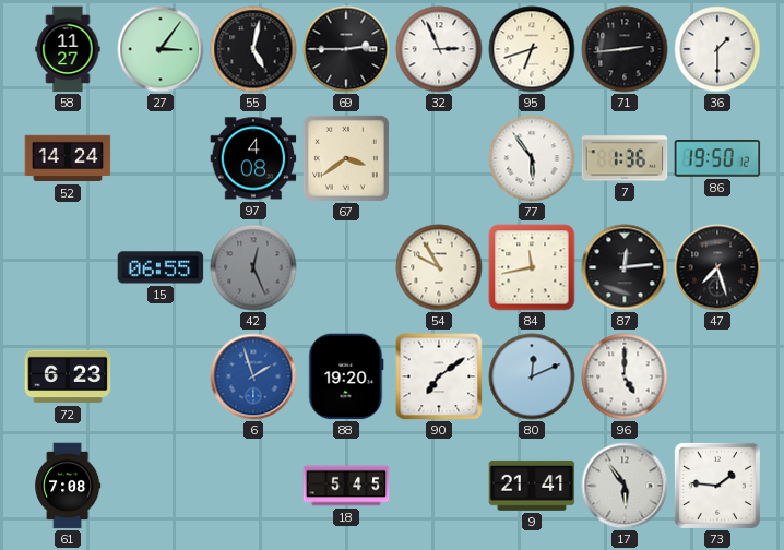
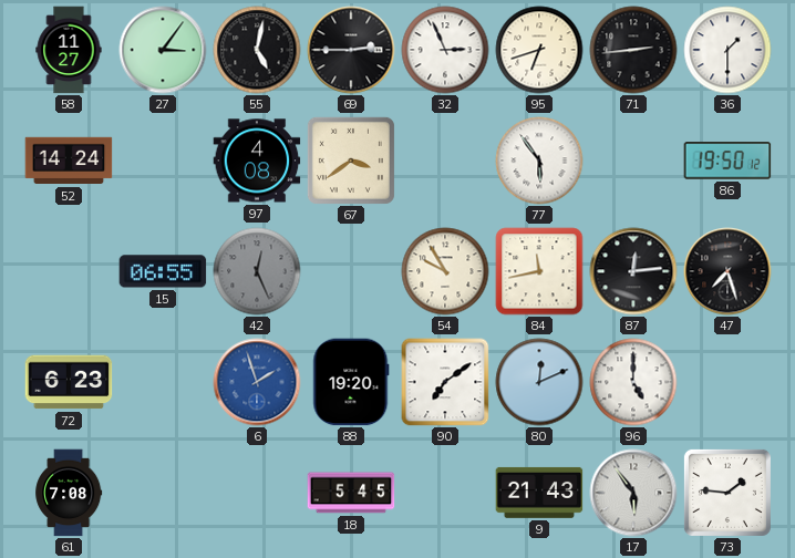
7: 1:36 -> none
9: 21:41 -> 21:43
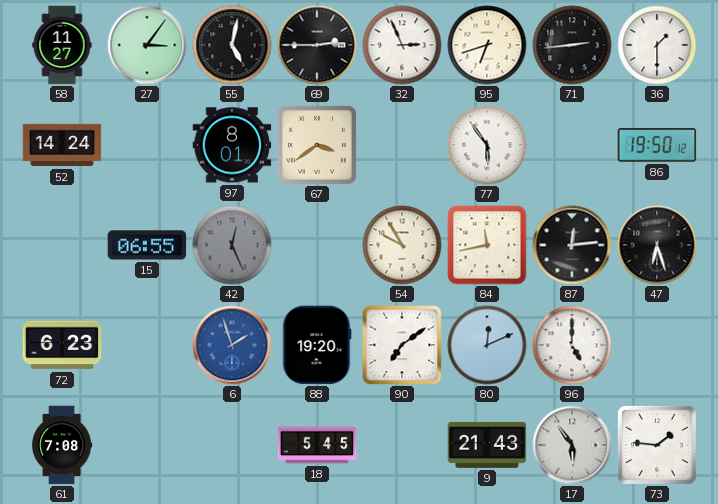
97: 4:08 -> 8:01
47: 7:27 -> 6:27
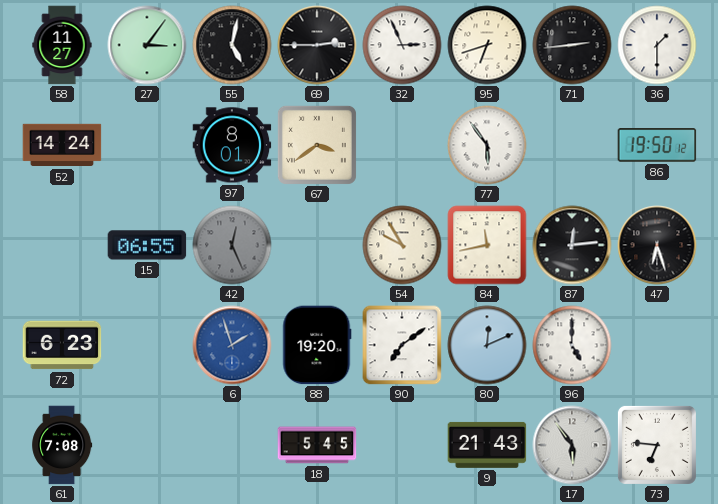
73: 1:46 -> 6:46
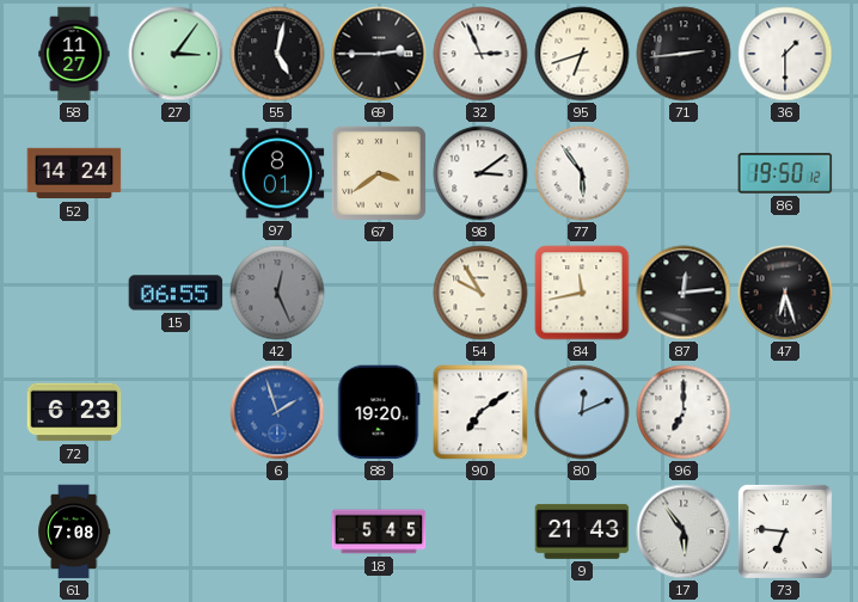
98: none -> 3:09
96: 5:00 -> 7:00
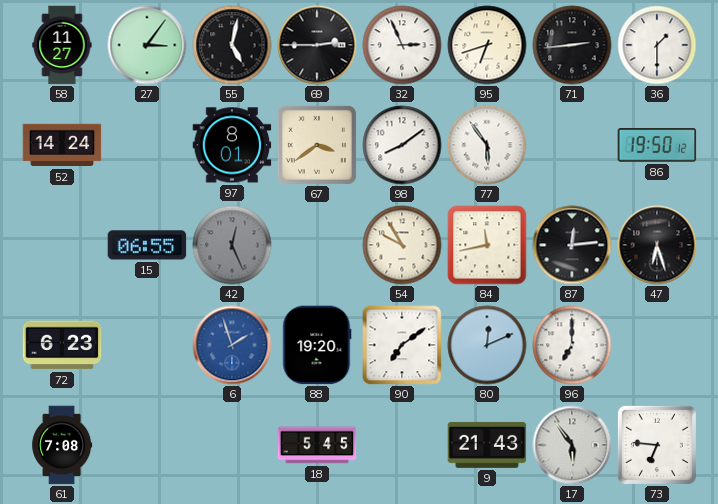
98: 3:09 -> 8:09
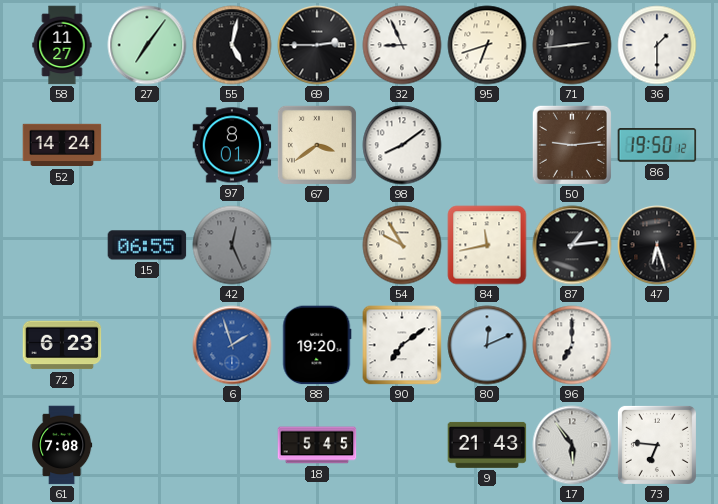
27: 3:06 -> 7:06
32: 2:56 -> 8:56
77: 5:54 -> none
50: none -> 9:14
87: 12:14 -> 1:14
